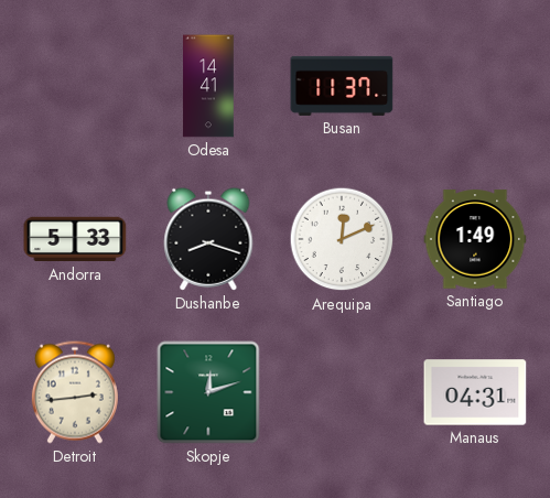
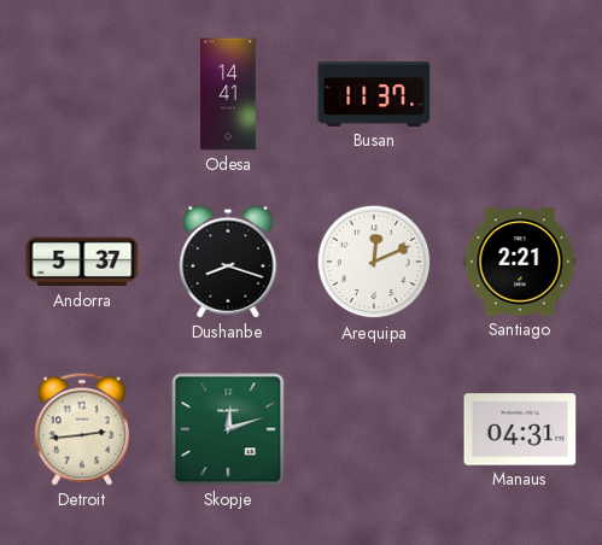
Andorra: 5:33 -> 5:37
Santiago: 1:49 -> 2:21
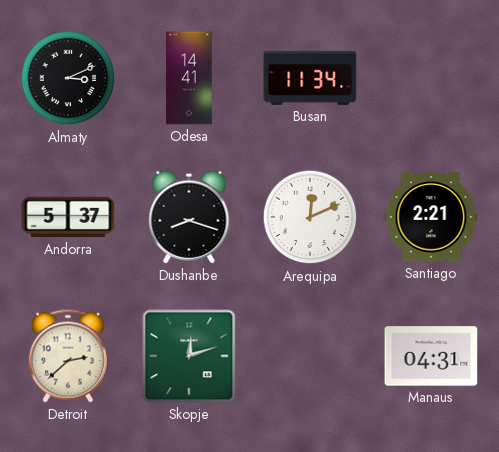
Almaty: none -> 3:11
Busan: 11:37 -> 11:34
Detroit: 2:44 -> 2:38
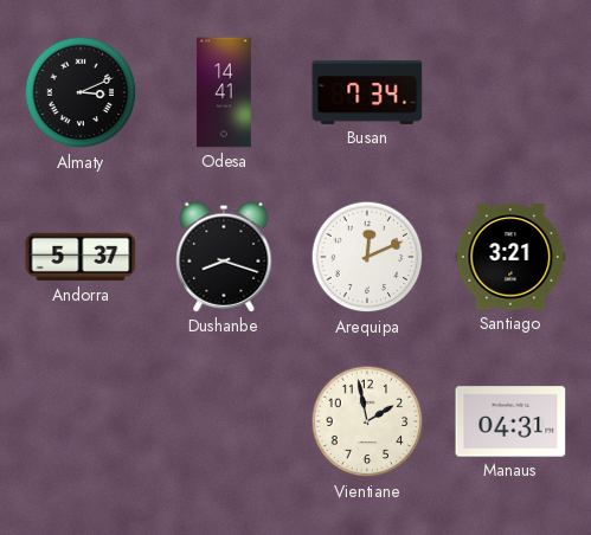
Busan: 11:34 -> 7:34
Santiago: 2:21 -> 3:21
Detroit: 2:38 -> none
Skopje: 12:12 -> none
Vientiane: none -> 1:58
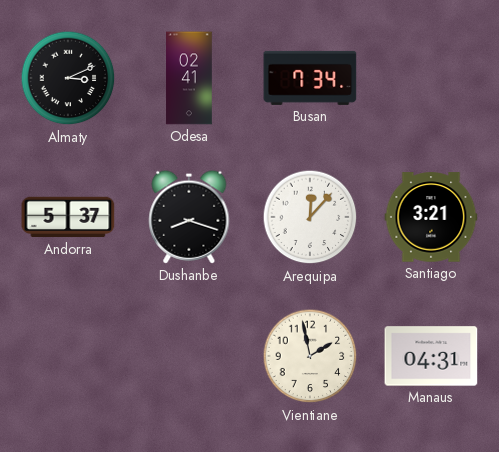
Odesa: 14:41 -> 02:41
Arequipa: 12:11 -> 12:07
